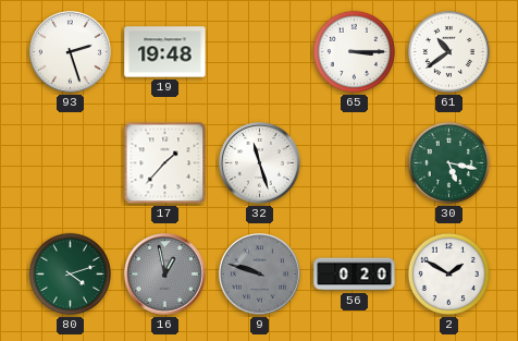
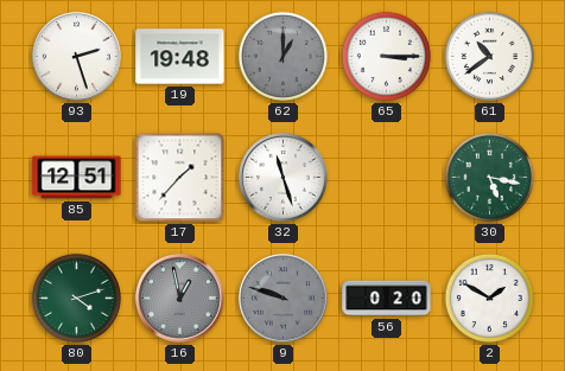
62: none -> 1:00
85: none -> 12:51
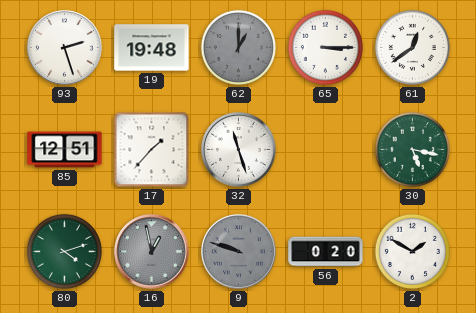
61: 10:39 -> 12:39
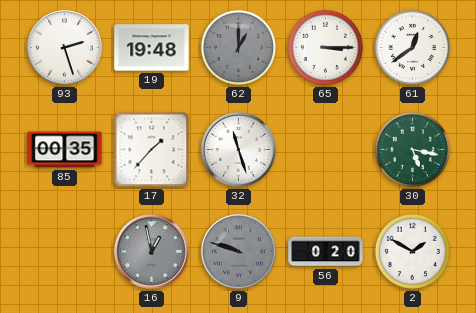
85: 12:51 -> 00:35
80: 4:12 -> none
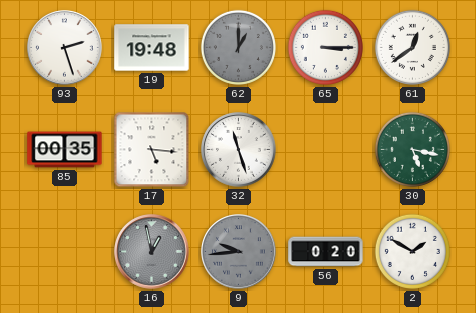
17: 1:37 -> 5:16
9: 9:48 -> 9:44
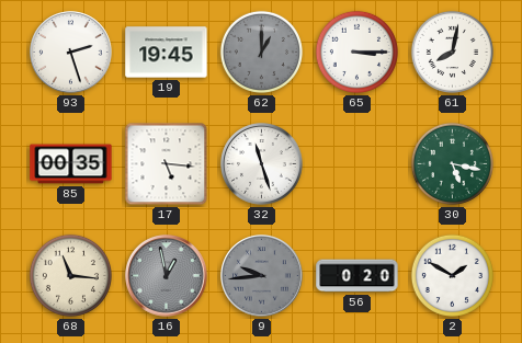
19: 19:48 -> 19:45
61: 12:39 -> 8:02
68: none -> 11:16
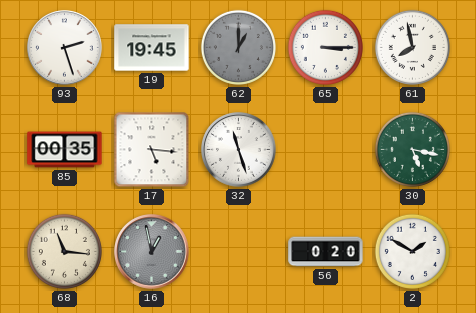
61: 8:02 -> 7:58
9: 9:44 -> none
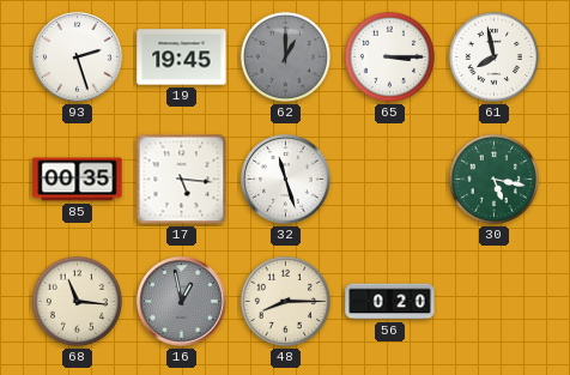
48: none -> 8:15
2: 1:50 -> none
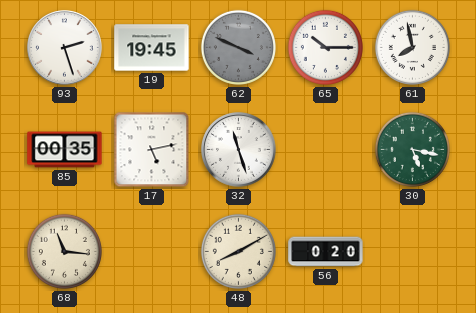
62: 1:00 -> 3:49
65: 3:15 -> 10:15
17: 5:16 -> 5:13
16: 12:58 -> none
48: 8:15 -> 8:10
